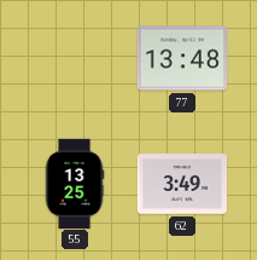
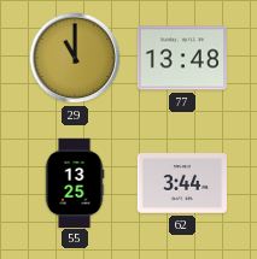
29: none -> 11:00
62: 3:49 -> 3:44
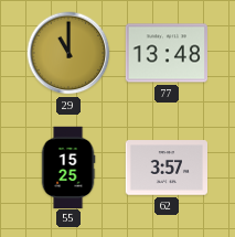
55: 13:25 -> 15:25
62: 3:44 -> 3:57
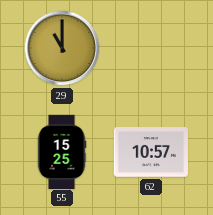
77: 13:48 -> none
62: 3:57 -> 10:57
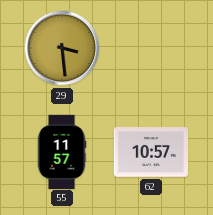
29: 11:00 -> 3:29
55: 15:25 -> 11:57
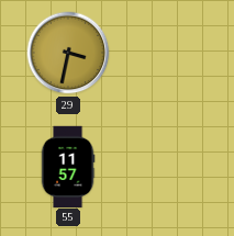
29: 3:29 -> 3:32
62: 10:57 -> none
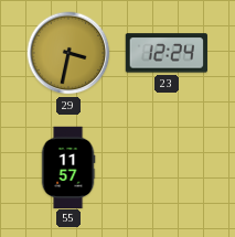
23: none -> 12:24
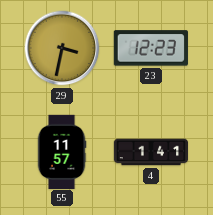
23: 12:24 -> 12:23
4: none -> 1:41
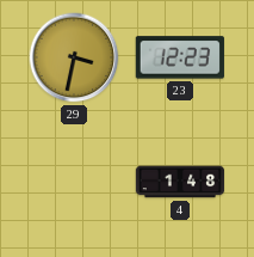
55: 11:57 -> none
4: 1:41 -> 1:48
